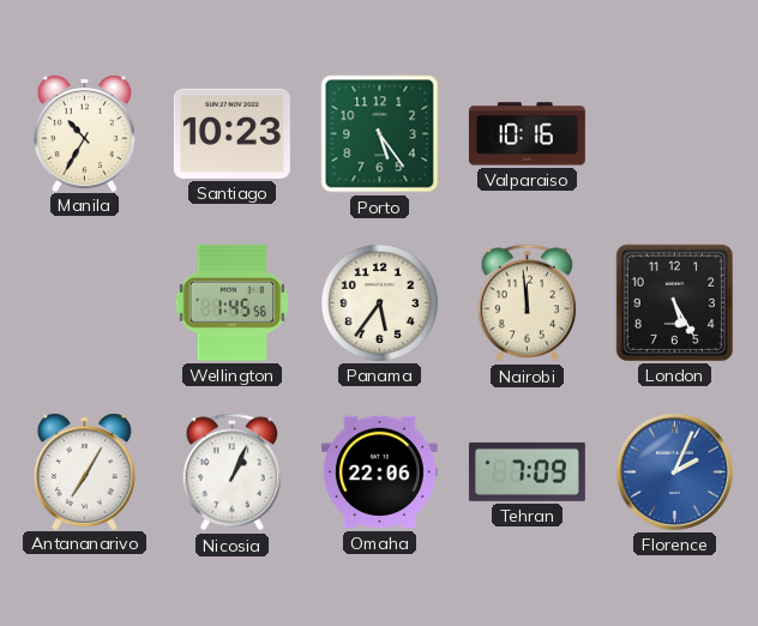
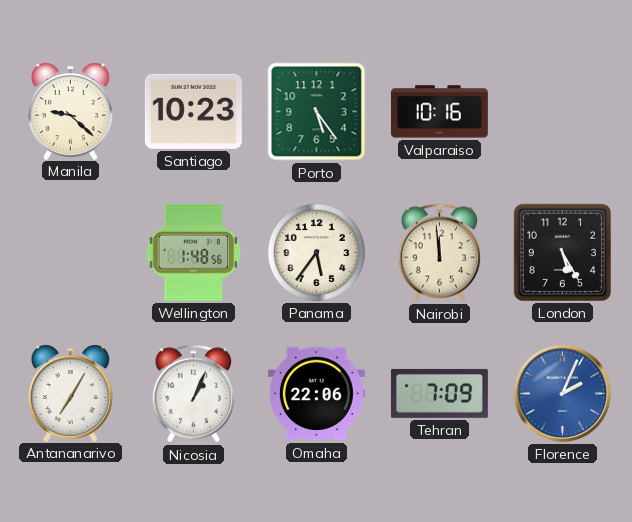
Manila: 10:35 -> 9:22
Wellington: 1:45 -> 1:48
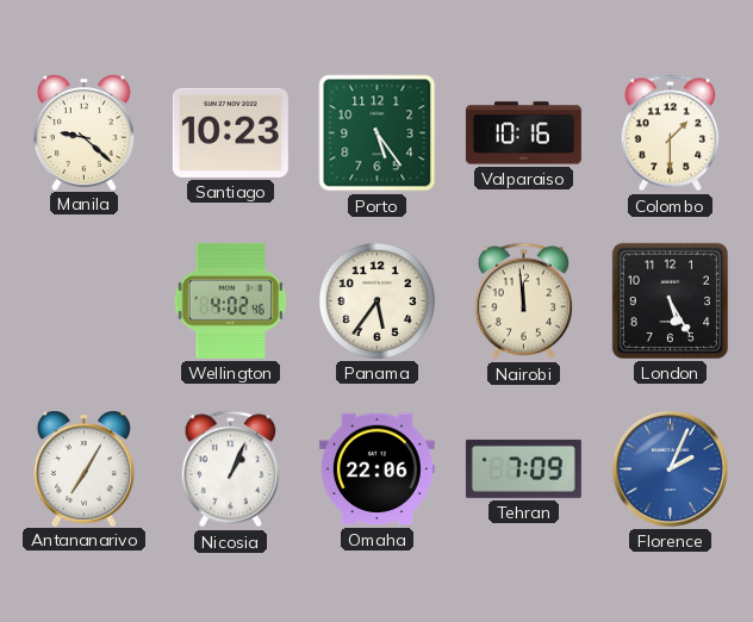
Colombo: none -> 1:30
Wellington: 1:48 -> 4:02
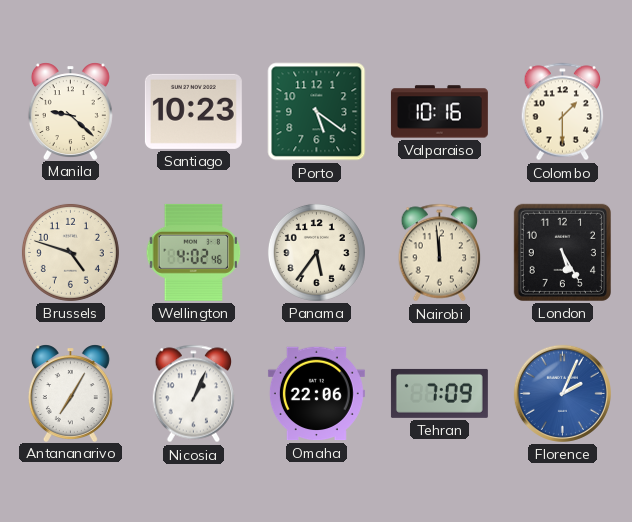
Porto: 5:24 -> 5:21
Brussels: none -> 4:48
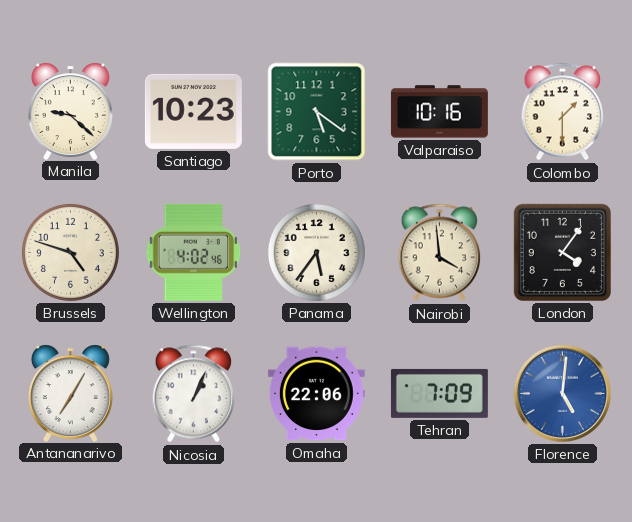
Nairobi: 11:59 -> 3:59
London: 5:25 -> 4:06
Florence: 2:04 -> 5:01
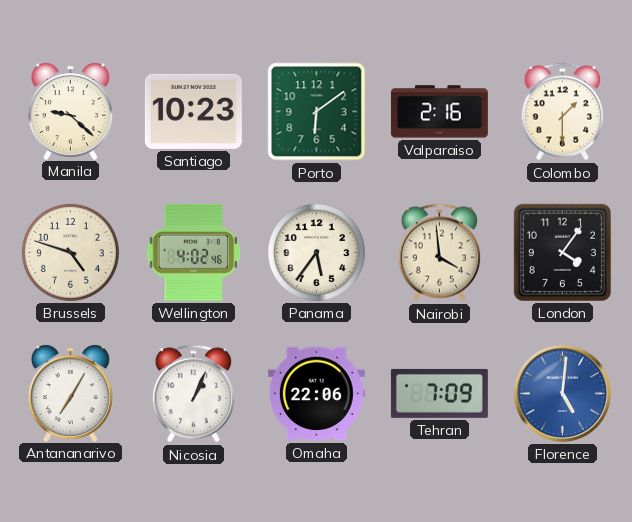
Porto: 5:21 -> 6:09
Valparaiso: 10:16 -> 2:16
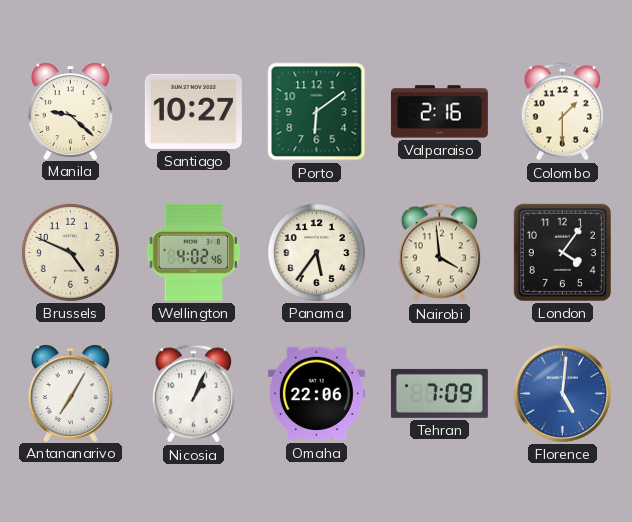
Santiago: 10:23 -> 10:27
Brussels: 4:48 -> 4:49
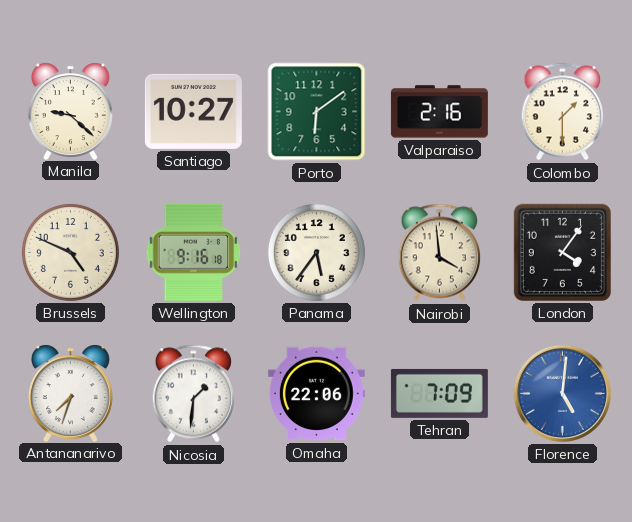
Wellington: 4:02 -> 9:16
Antananarivo: 7:05 -> 7:33
Nicosia: 1:04 -> 1:31
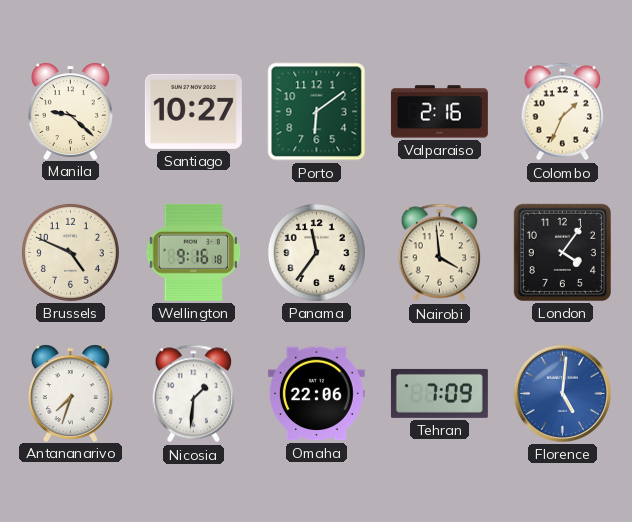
Colombo: 1:30 -> 1:34
Panama: 5:36 -> 11:36
